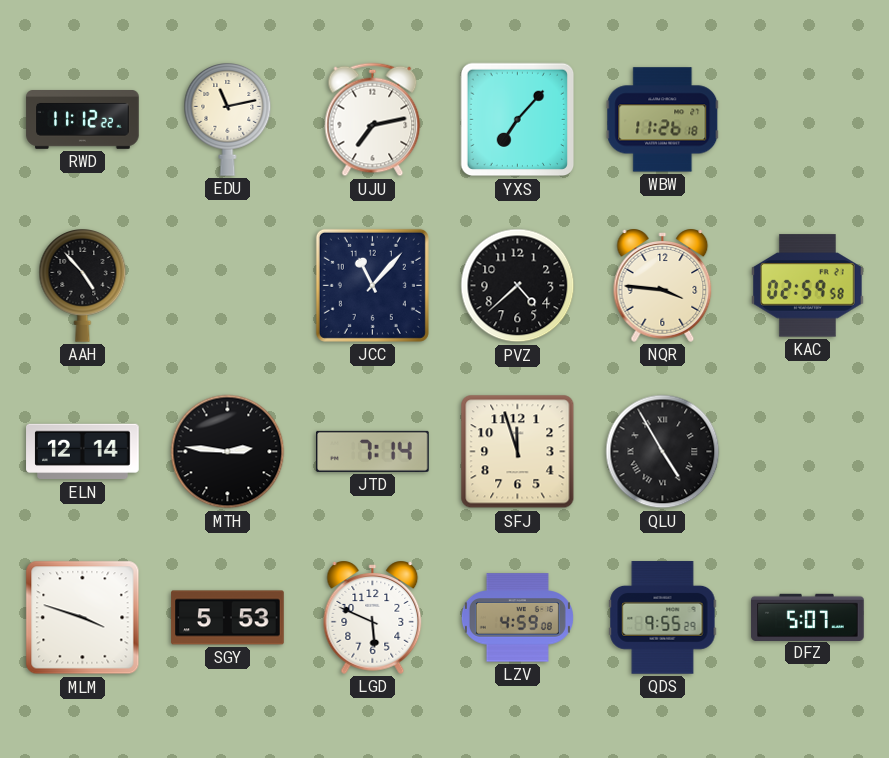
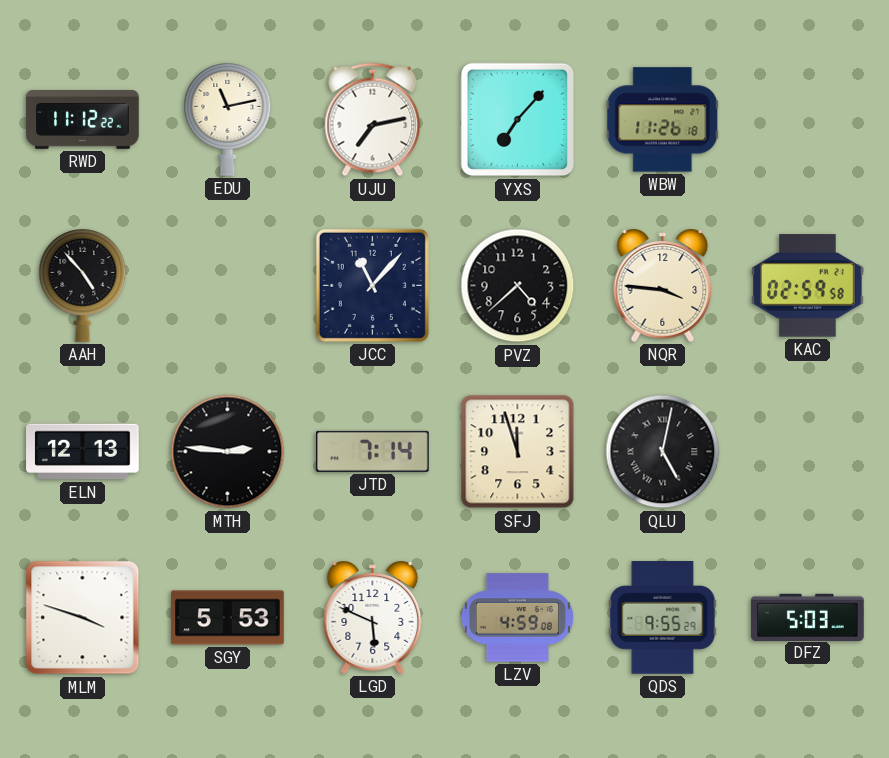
ELN: 12:14 -> 12:13
QLU: 4:55 -> 5:02
DFZ: 5:07 -> 5:03
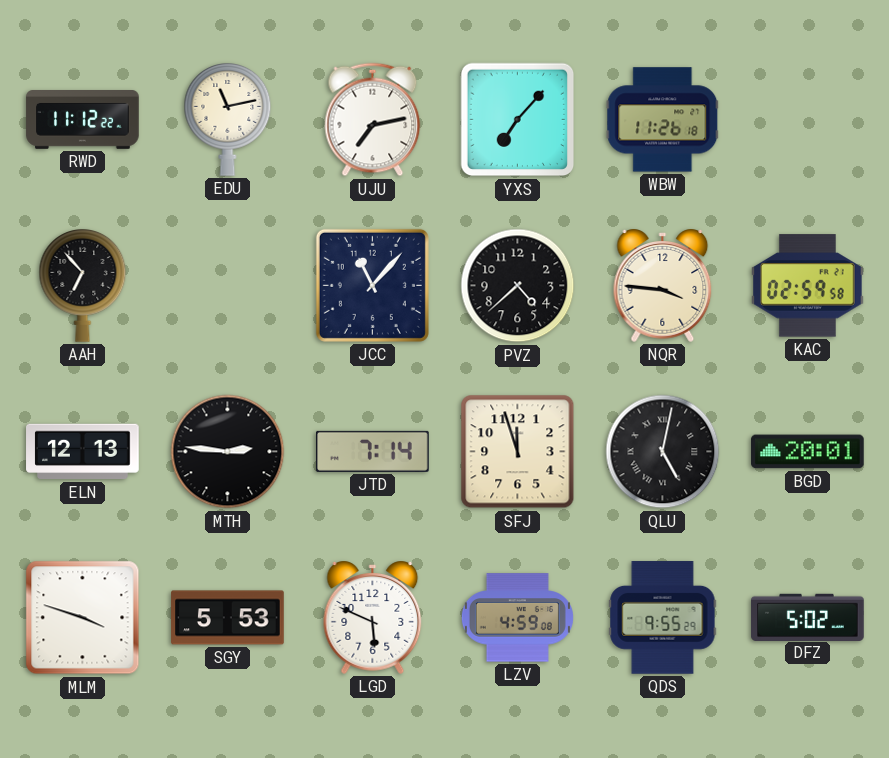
AAH: 4:53 -> 6:53
BGD: none -> 20:01
DFZ: 5:03 -> 5:02
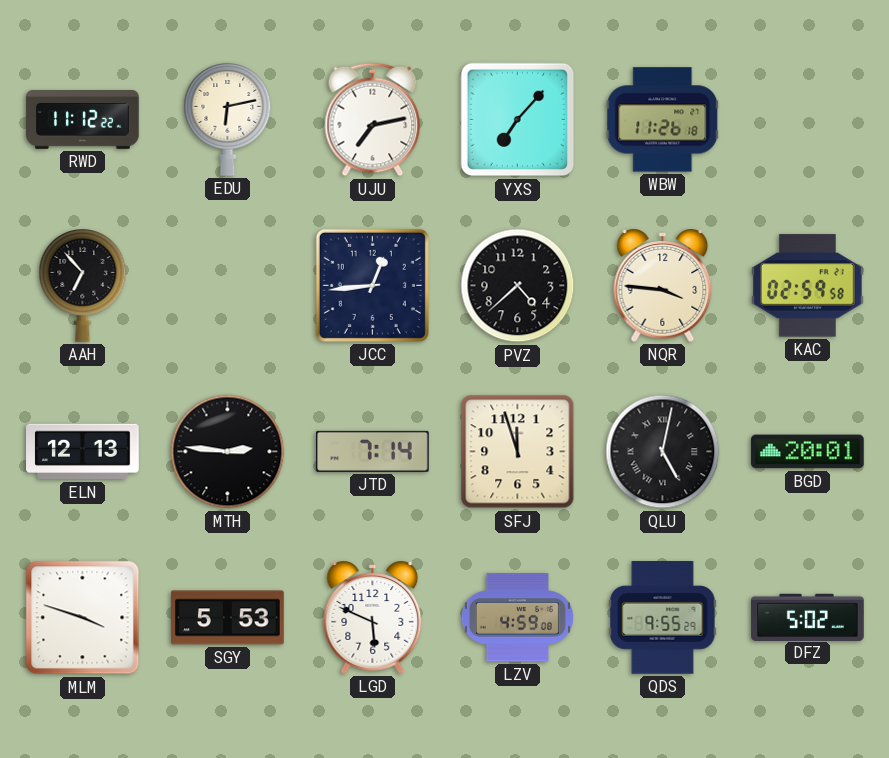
EDU: 11:13 -> 6:13
JCC: 11:07 -> 12:44
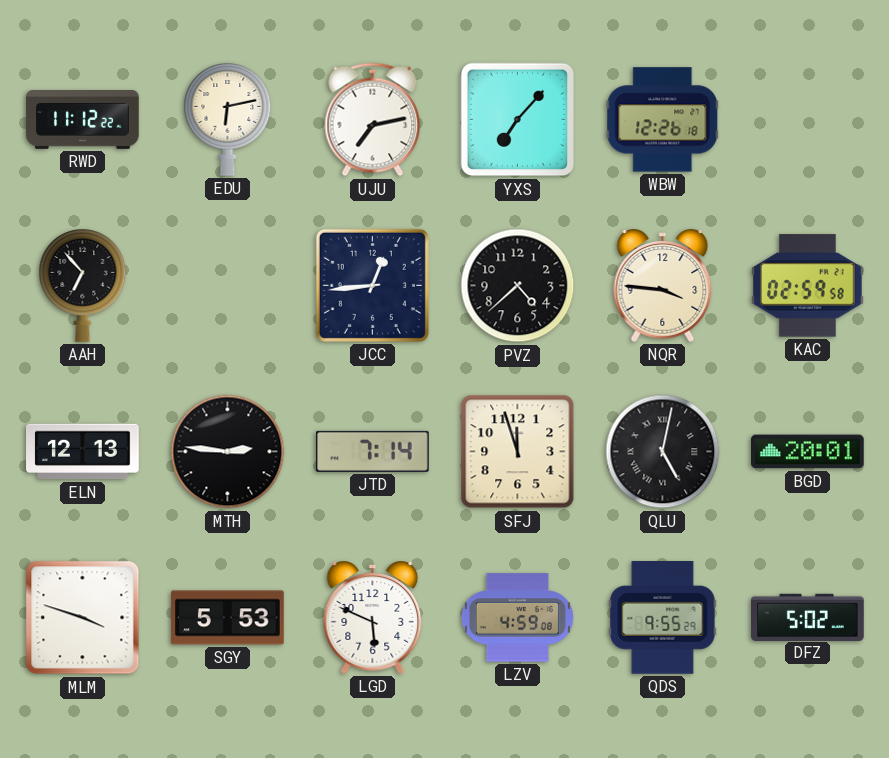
WBW: 11:26 -> 12:26
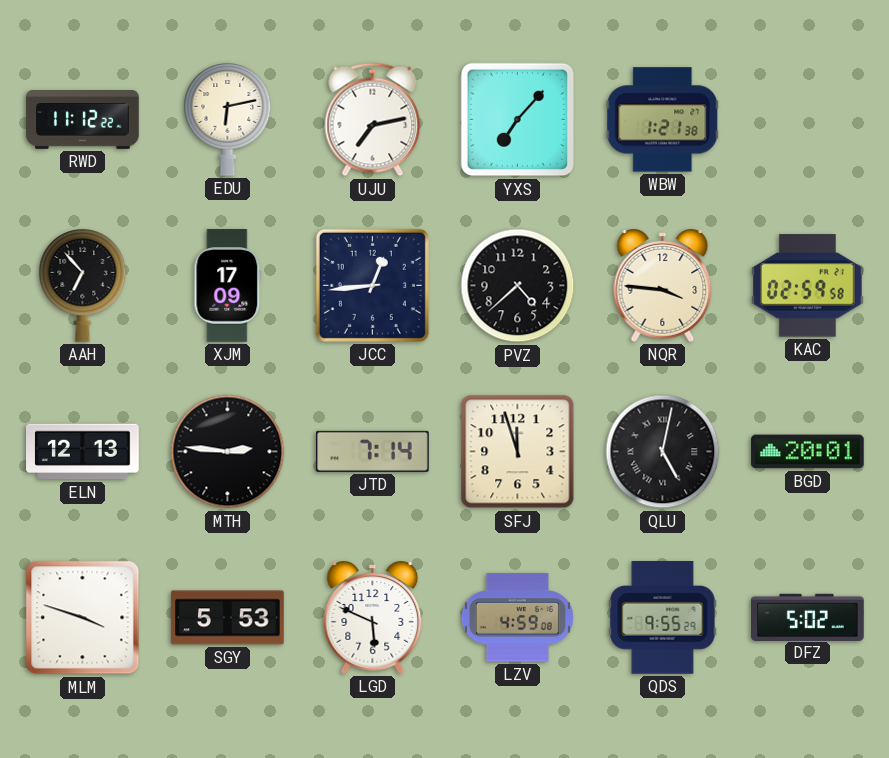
WBW: 12:26 -> 1:21
XJM: none -> 17:09
